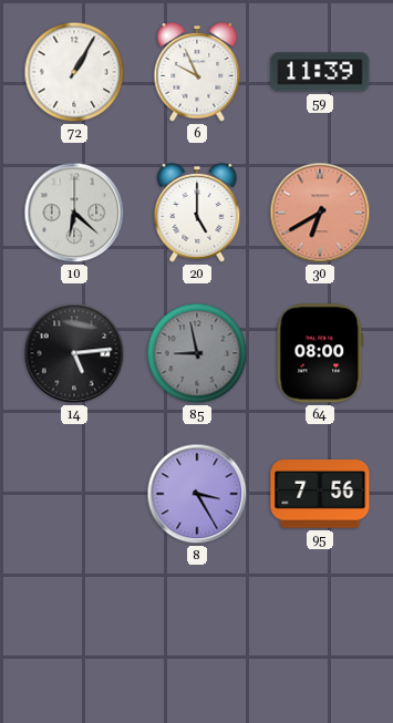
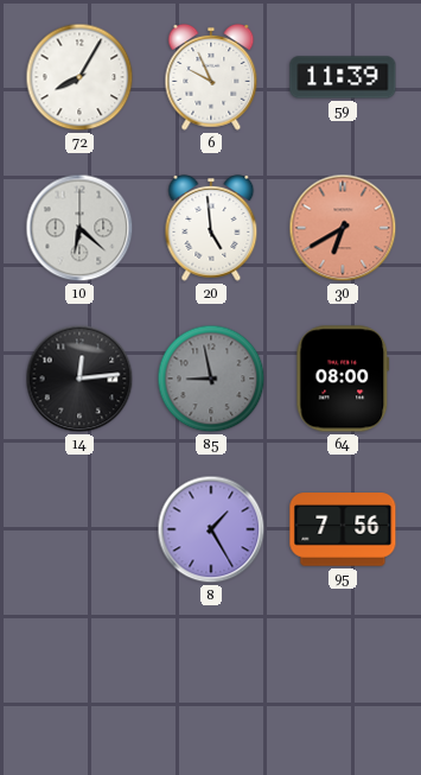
72: 1:05 -> 8:05
20: 5:00 -> 4:59
14: 5:14 -> 12:14
8: 3:25 -> 1:25
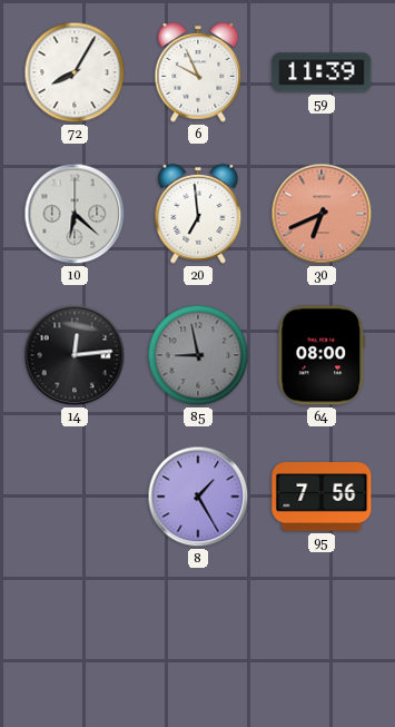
20: 4:59 -> 6:59
30: 6:40 -> 6:41
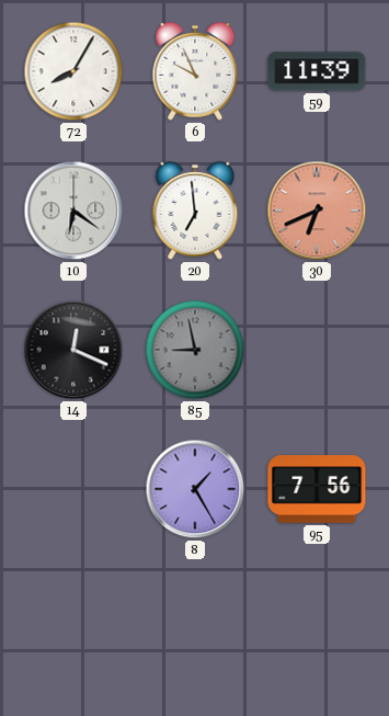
10: 6:22 -> 6:21
14: 12:14 -> 12:19
64: 08:00 -> none
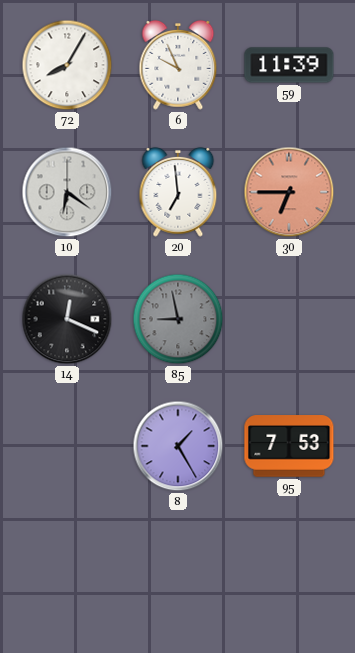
30: 6:41 -> 6:45
95: 7:56 -> 7:53
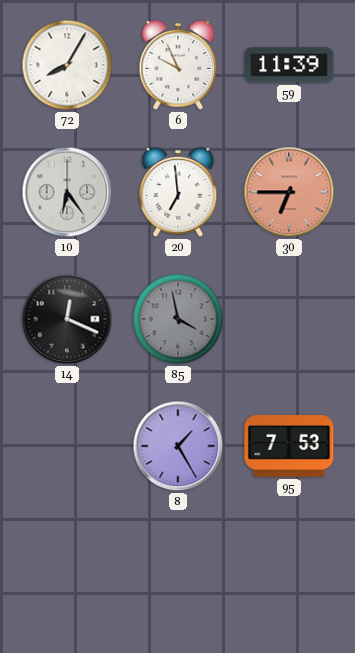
10: 6:21 -> 6:24
85: 8:58 -> 3:58
